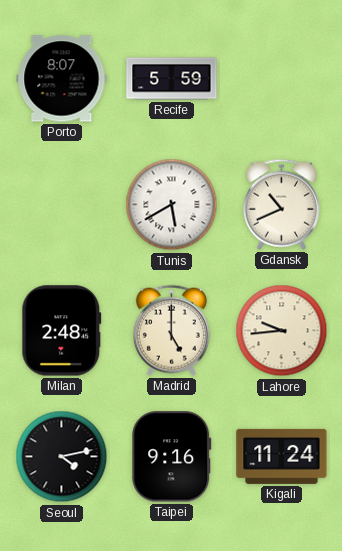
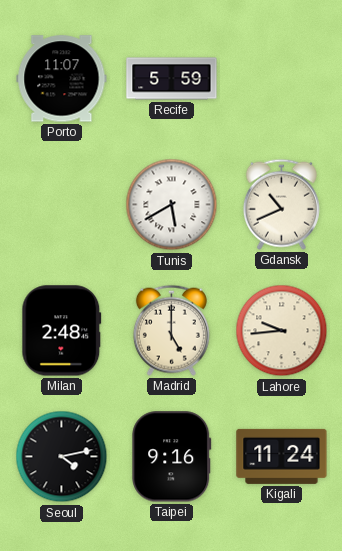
Porto: 8:07 -> 11:07
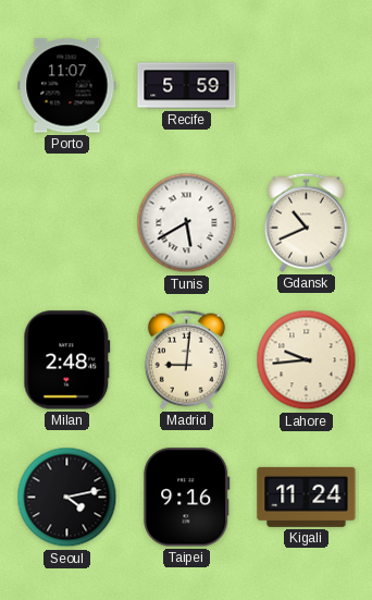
Madrid: 5:00 -> 9:01
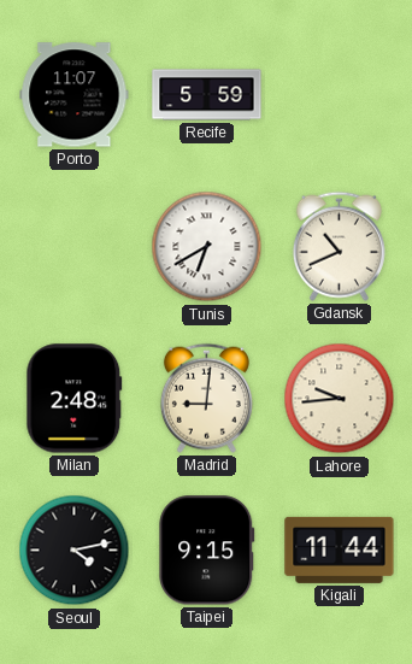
Tunis: 5:40 -> 6:40
Taipei: 9:16 -> 9:15
Kigali: 11:24 -> 11:44
